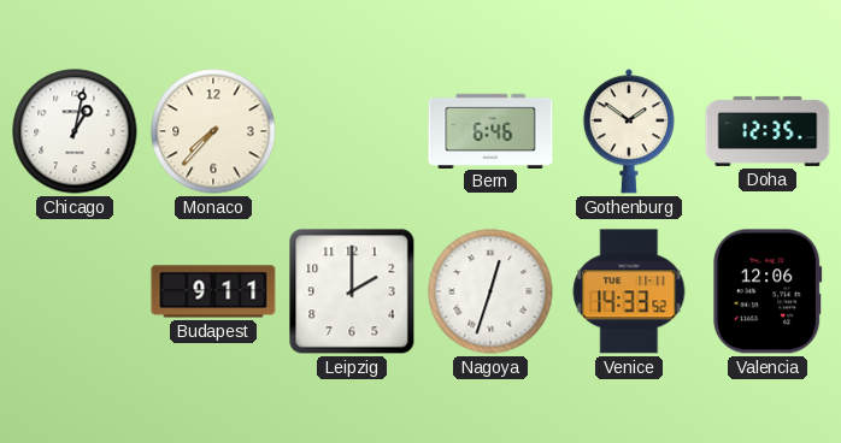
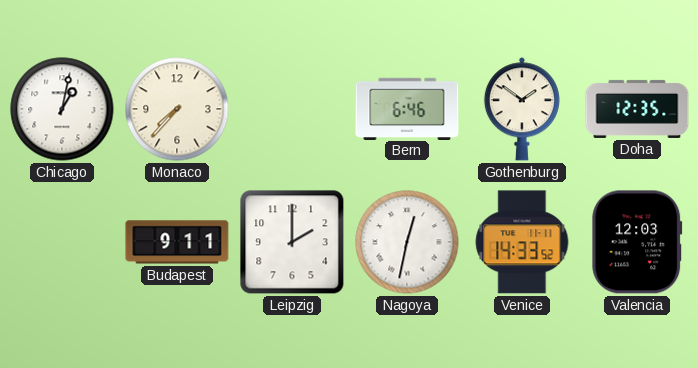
Nagoya: 12:33 -> 12:32
Valencia: 12:06 -> 12:03
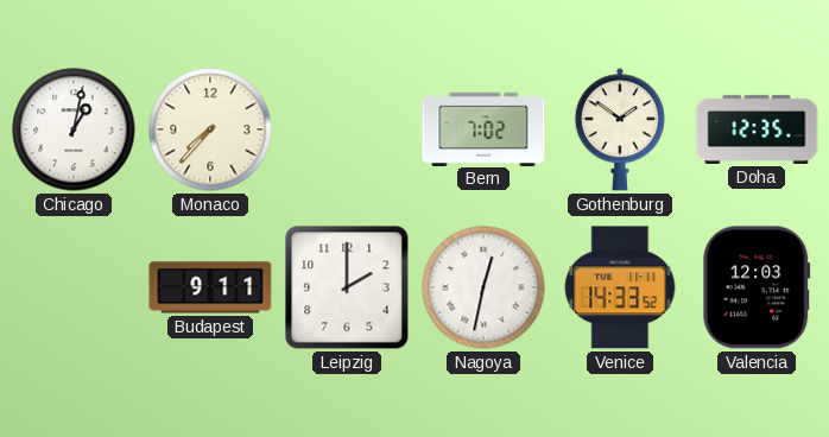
Bern: 6:46 -> 7:02
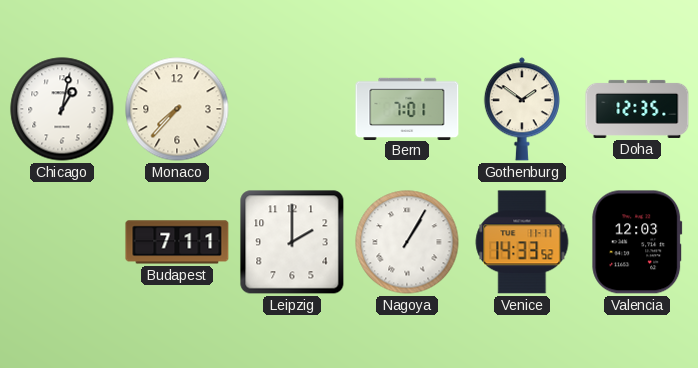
Bern: 7:02 -> 7:01
Budapest: 9:11 -> 7:11
Nagoya: 12:32 -> 1:05
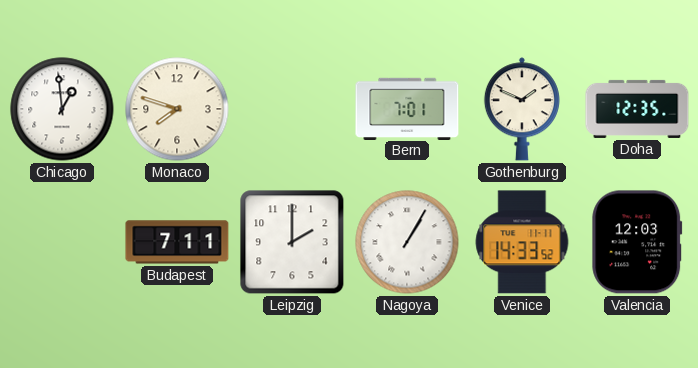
Chicago: 1:02 -> 12:59
Monaco: 7:37 -> 7:48
Gothenburg: 1:51 -> 1:49
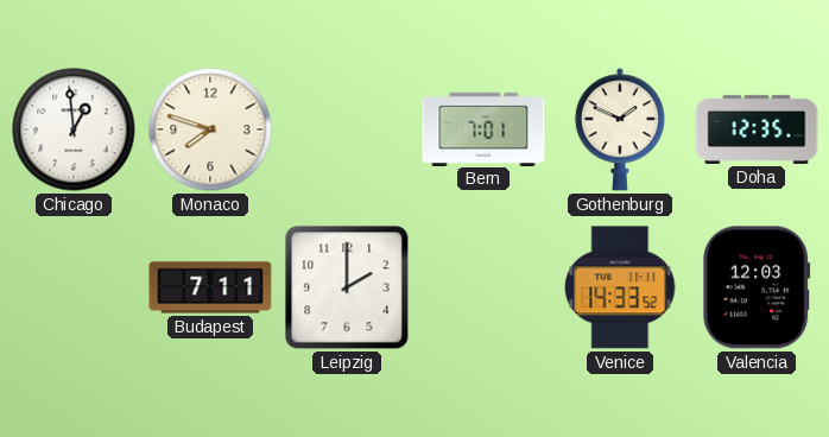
Nagoya: 1:05 -> none
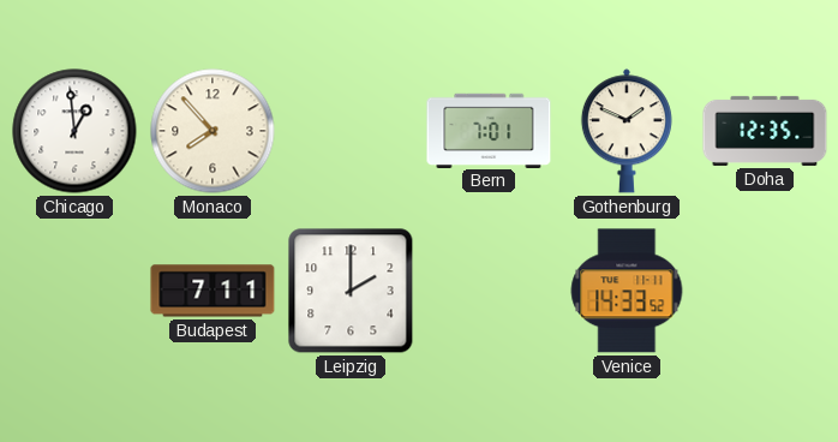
Monaco: 7:48 -> 7:53
Valencia: 12:03 -> none
